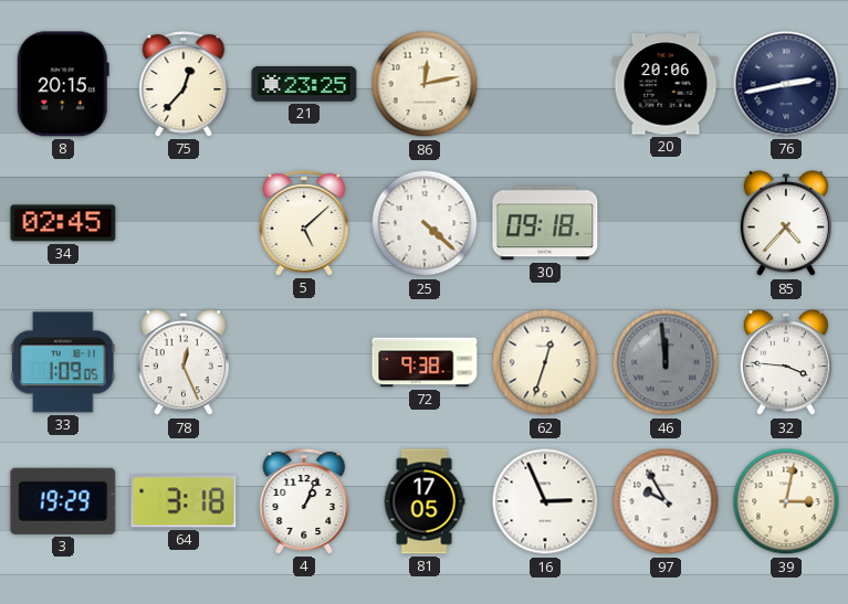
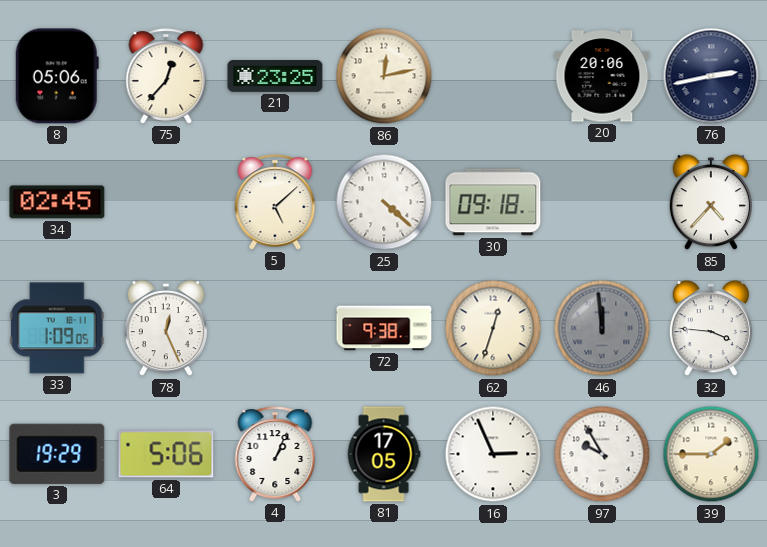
8: 20:15 -> 05:06
64: 3:18 -> 5:06
39: 3:02 -> 1:45
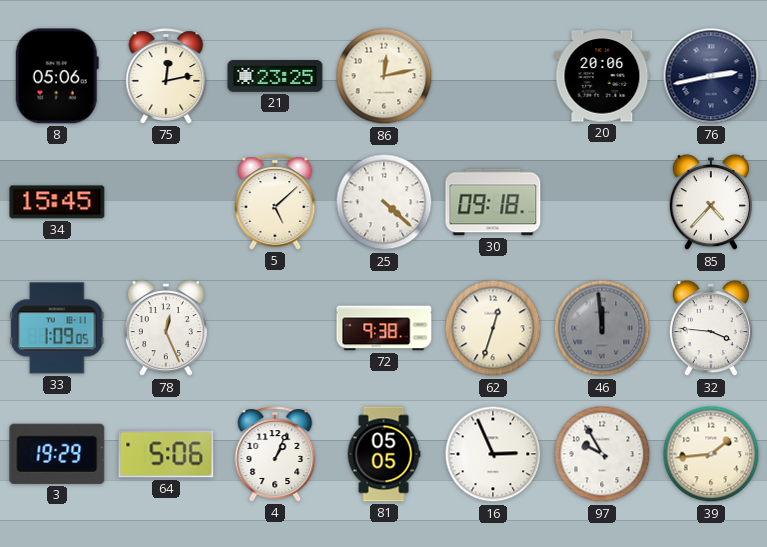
75: 12:37 -> 12:13
34: 02:45 -> 15:45
81: 17:05 -> 05:05
39: 1:45 -> 1:44
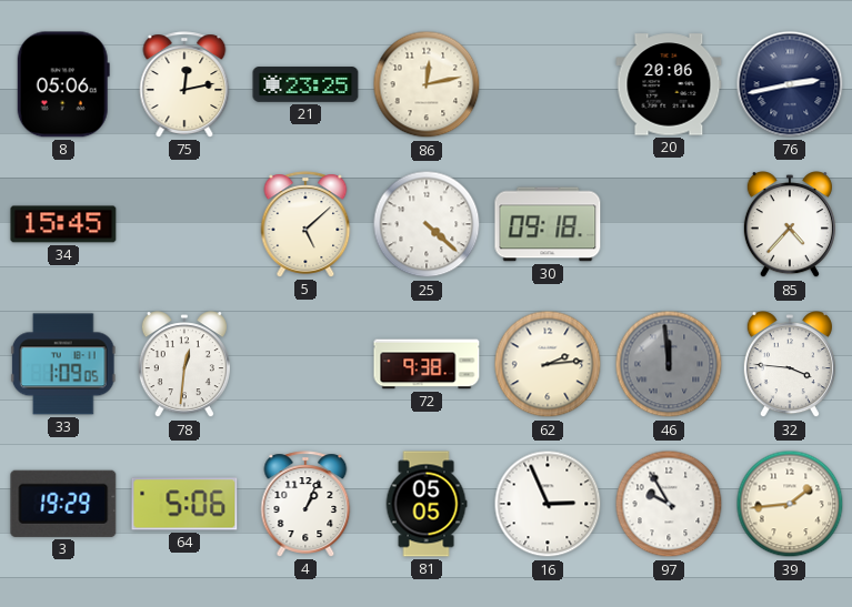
78: 12:26 -> 12:31
62: 12:33 -> 2:14
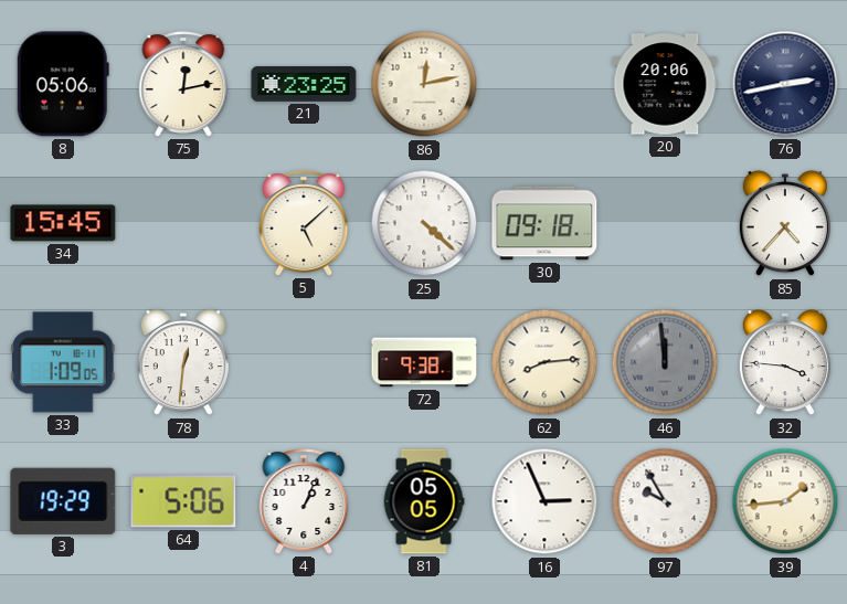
62: 2:14 -> 8:14
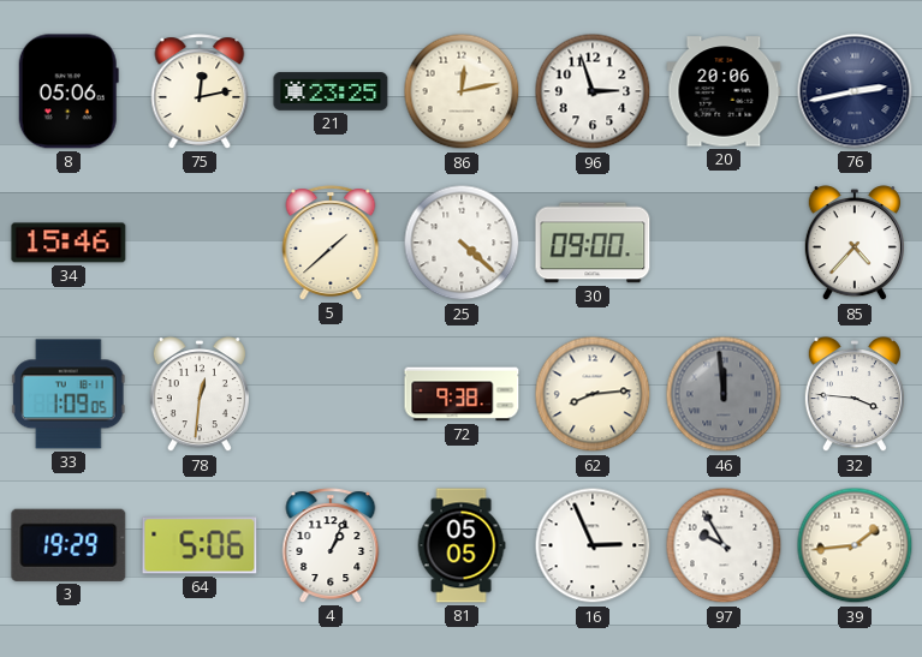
96: none -> 2:57
34: 15:45 -> 15:46
5: 5:08 -> 1:38
30: 09:18 -> 09:00
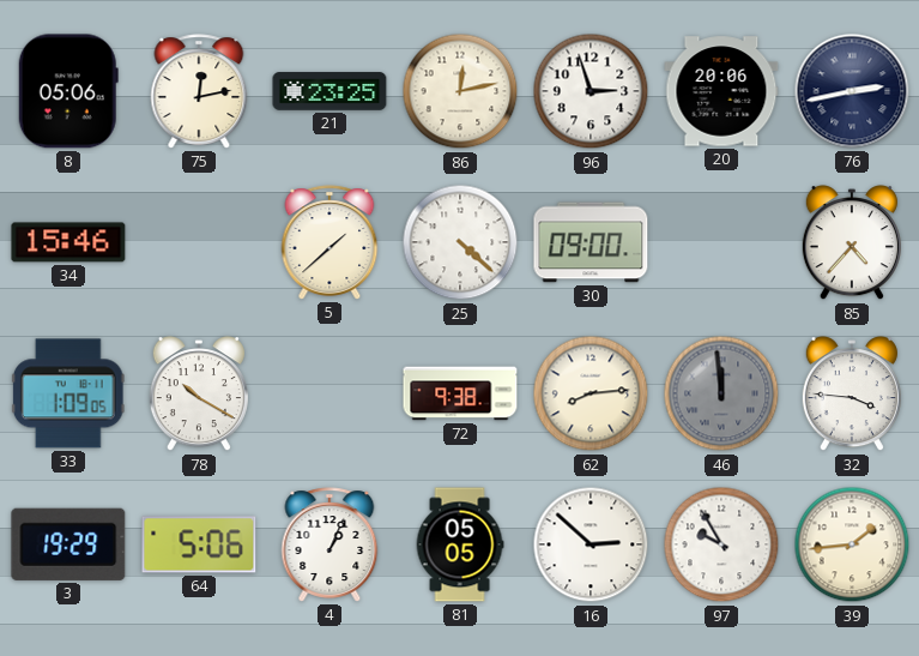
78: 12:31 -> 10:20
16: 2:56 -> 2:52
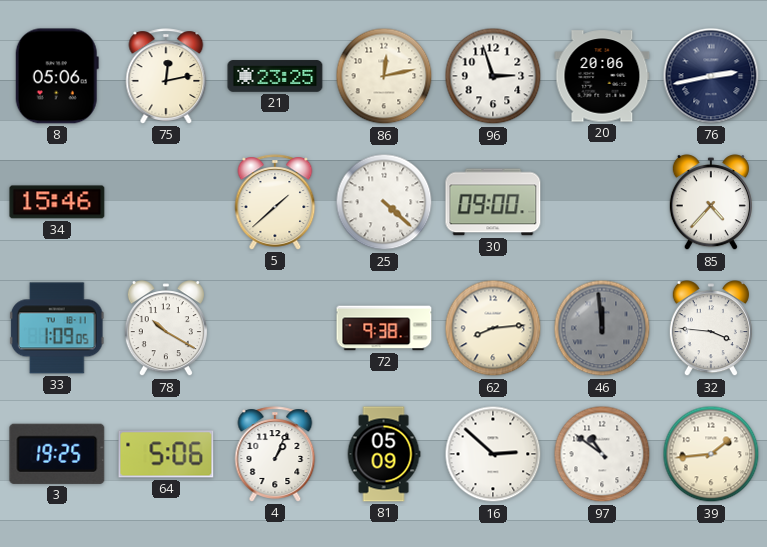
3: 19:29 -> 19:25
81: 05:05 -> 05:09
97: 9:55 -> 10:51
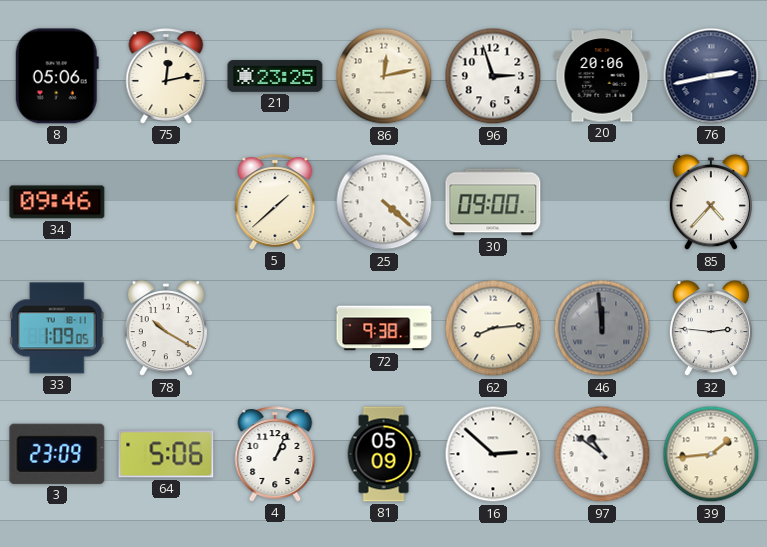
34: 15:46 -> 09:46
32: 3:46 -> 2:46
3: 19:25 -> 23:09
